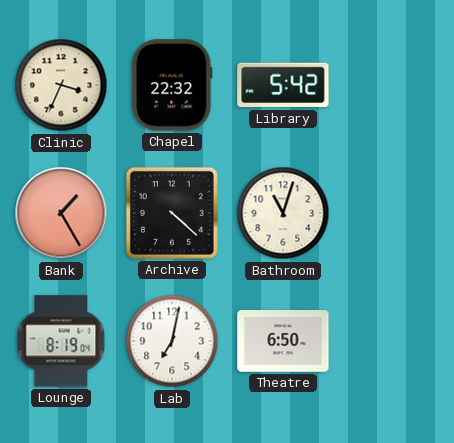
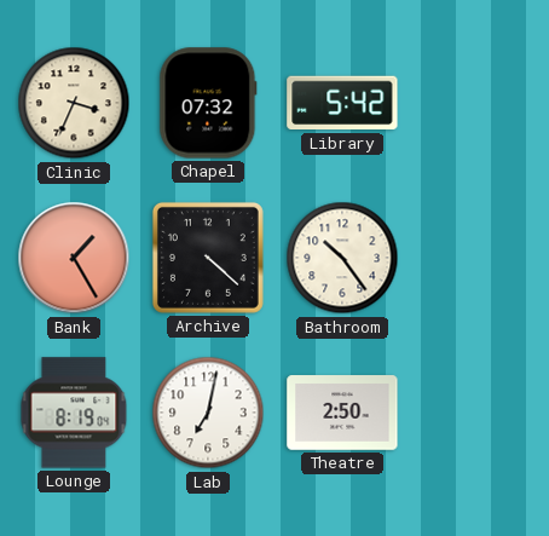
Chapel: 22:32 -> 07:32
Bathroom: 11:03 -> 10:24
Theatre: 6:50 -> 2:50
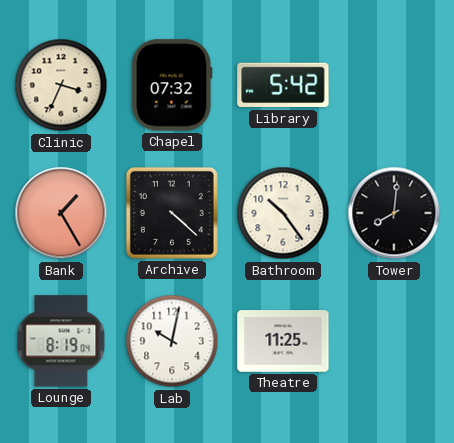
Tower: none -> 8:01
Lab: 7:02 -> 10:02
Theatre: 2:50 -> 11:25
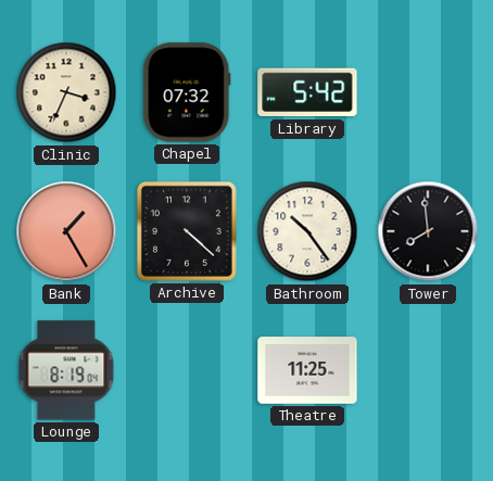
Tower: 8:01 -> 7:59
Lab: 10:02 -> none
